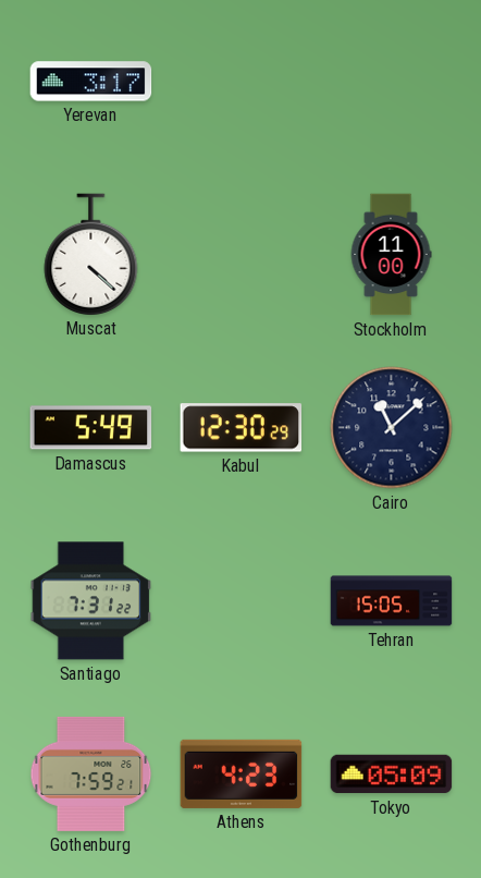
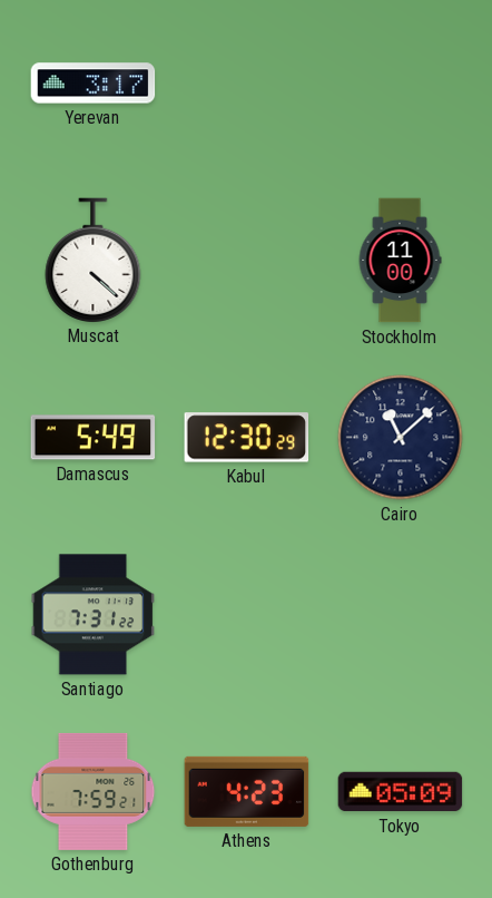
Tehran: 15:05 -> none
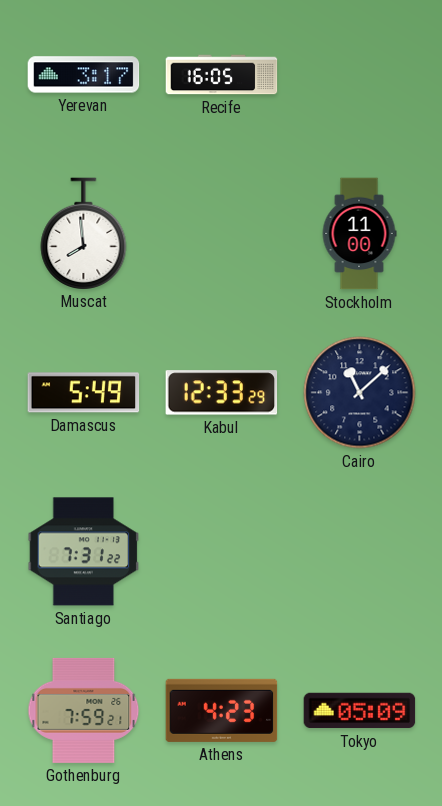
Recife: none -> 16:05
Muscat: 4:22 -> 7:59
Kabul: 12:30 -> 12:33
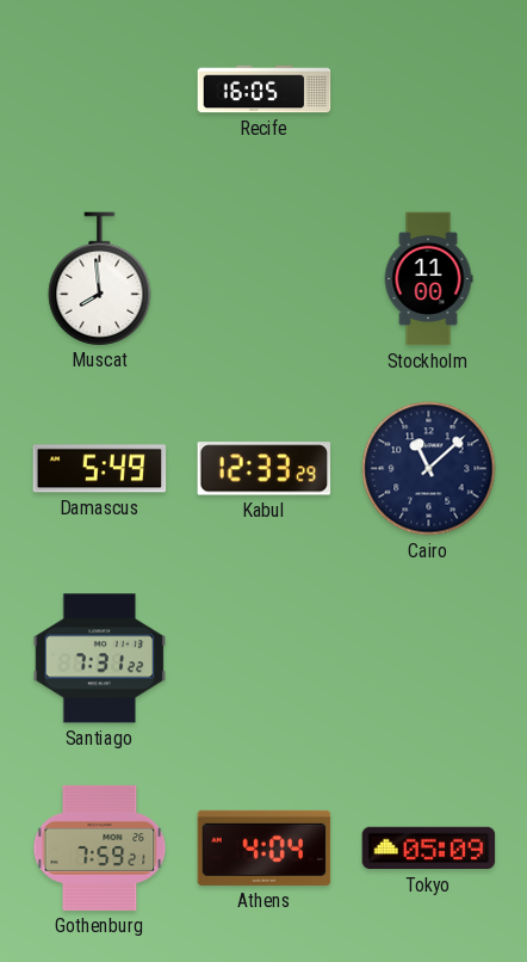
Yerevan: 3:17 -> none
Athens: 4:23 -> 4:04
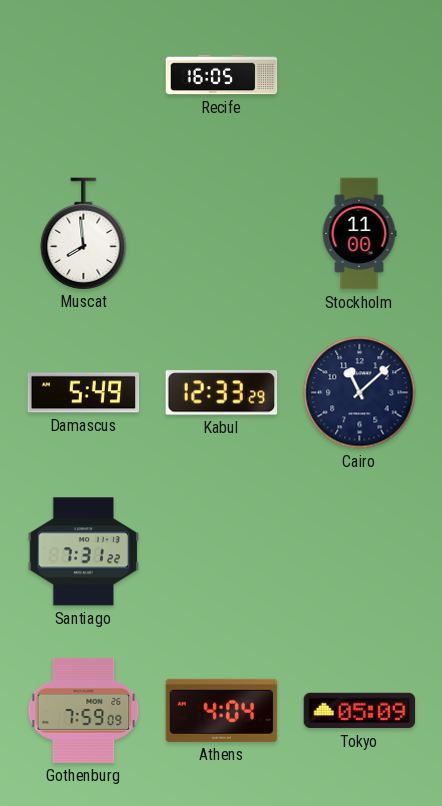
Gothenburg: 7:59:21 -> 7:59:09
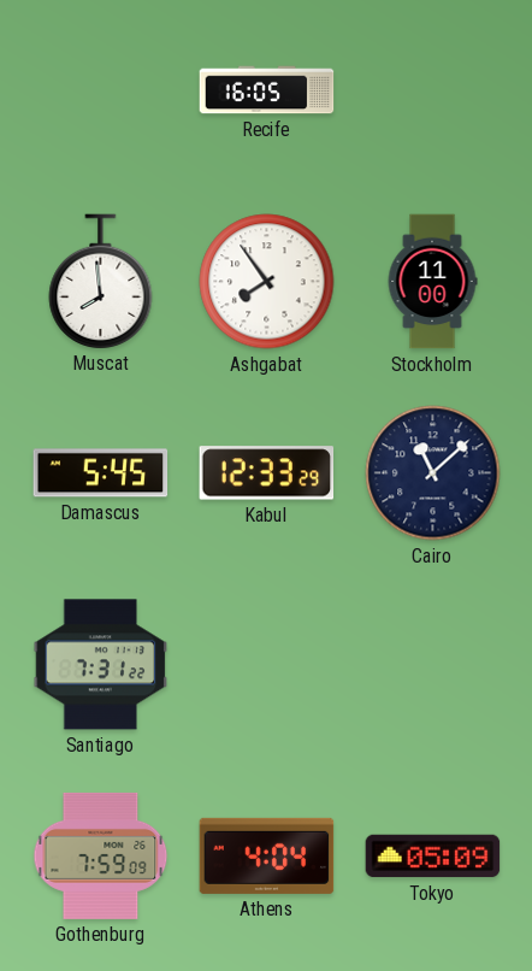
Ashgabat: none -> 7:54
Damascus: 5:49 -> 5:45
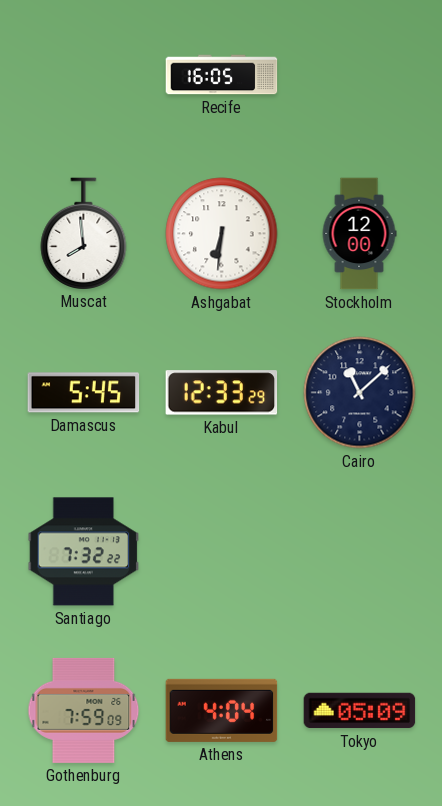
Ashgabat: 7:54 -> 6:31
Stockholm: 11:00 -> 12:00
Santiago: 7:31 -> 7:32
